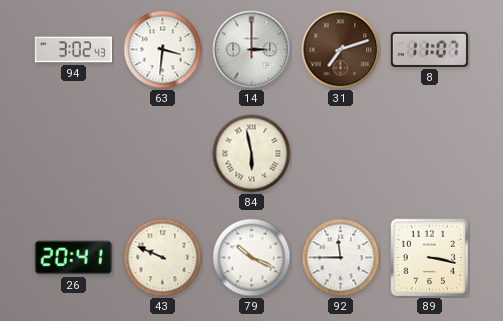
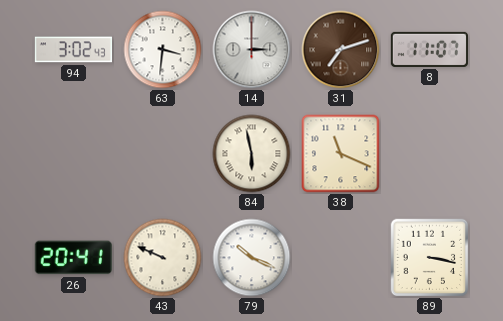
38: none -> 11:19
92: 11:45 -> none
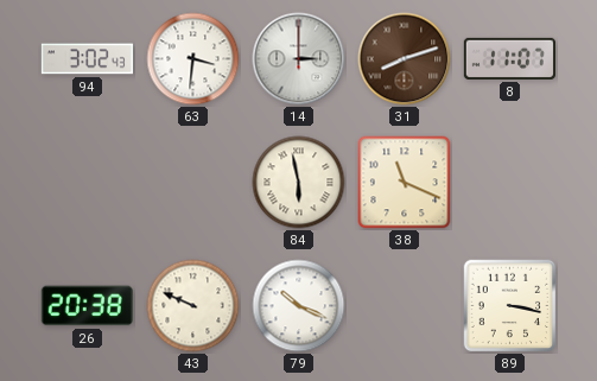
31: 7:12 -> 8:12
26: 20:41 -> 20:38
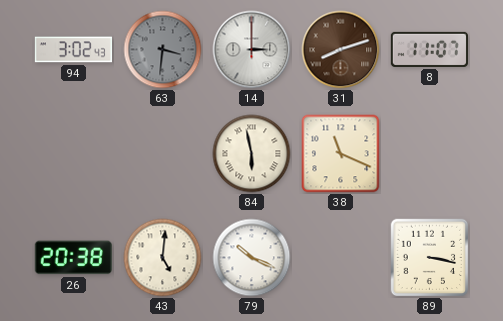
63 dial: white -> grey
43: 9:49 -> 5:01
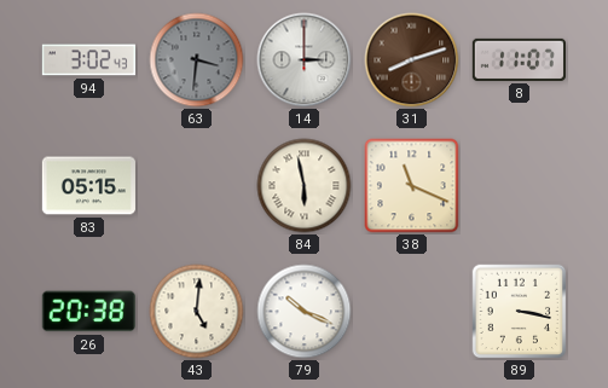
83: none -> 05:15
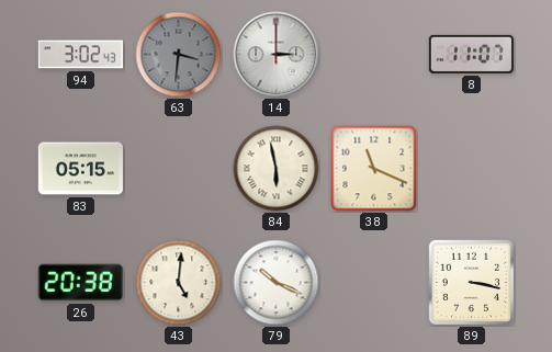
31: 8:12 -> none
